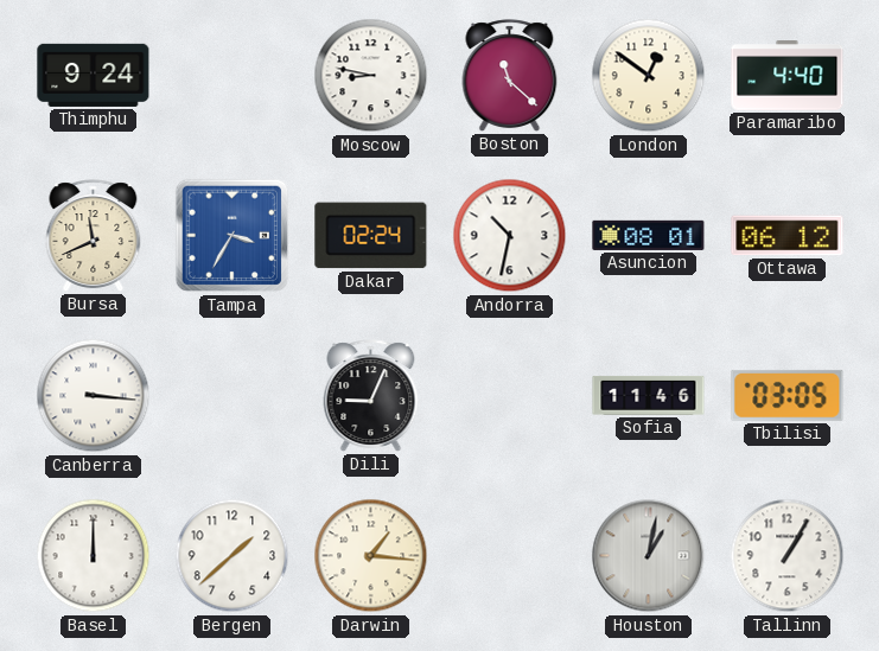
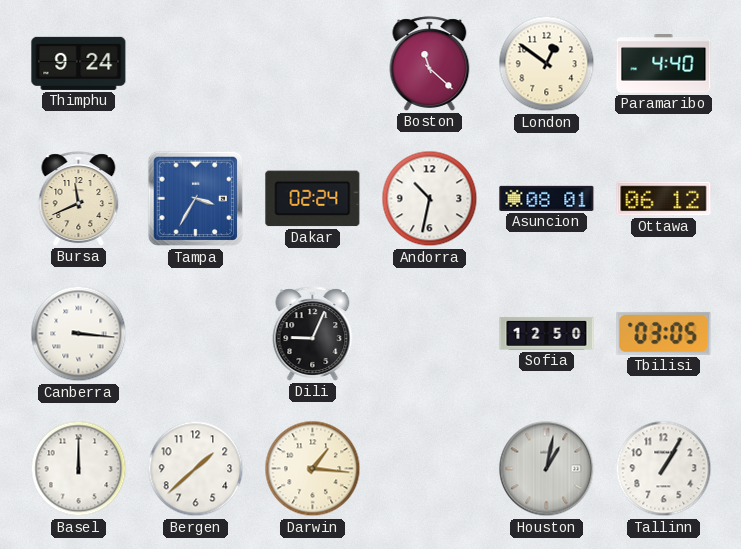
Moscow: 8:47 -> none
Sofia: 11:46 -> 12:50
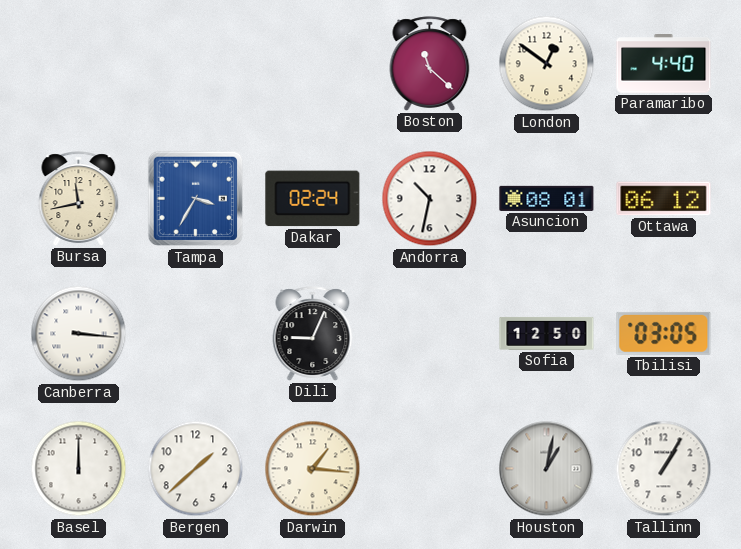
Thimphu: 9:24 -> none
Bursa: 11:41 -> 11:43
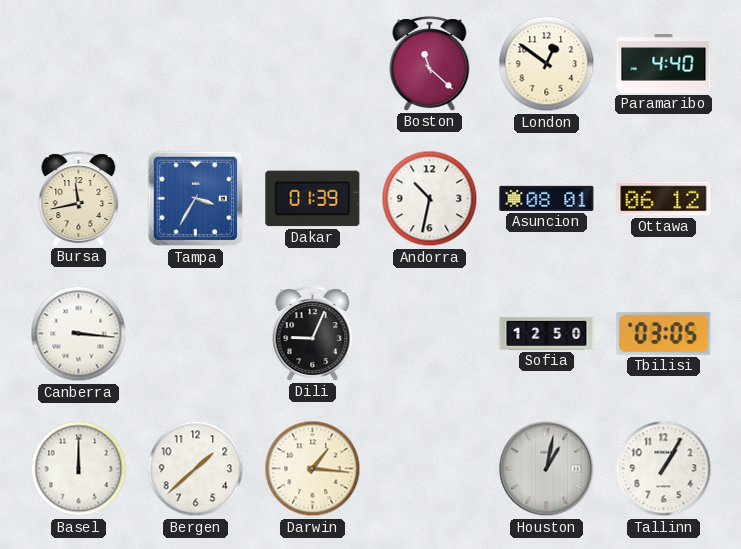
Dakar: 02:24 -> 01:39
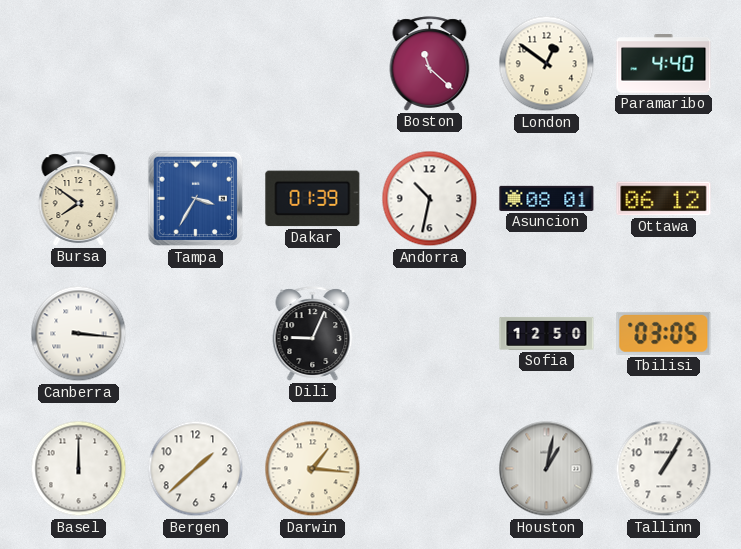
Bursa: 11:43 -> 7:51
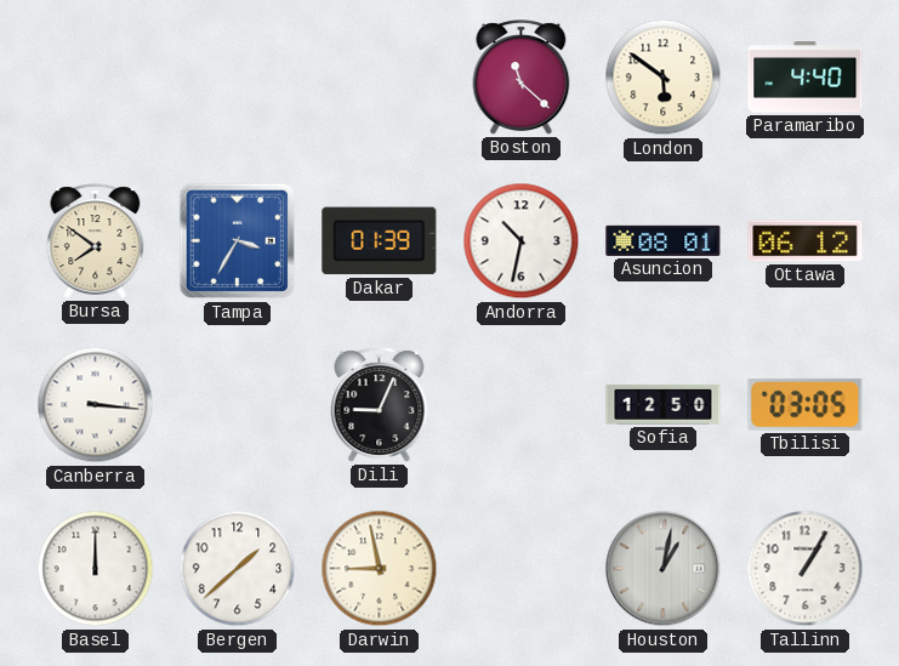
London: 12:51 -> 5:51
Darwin: 1:16 -> 8:58
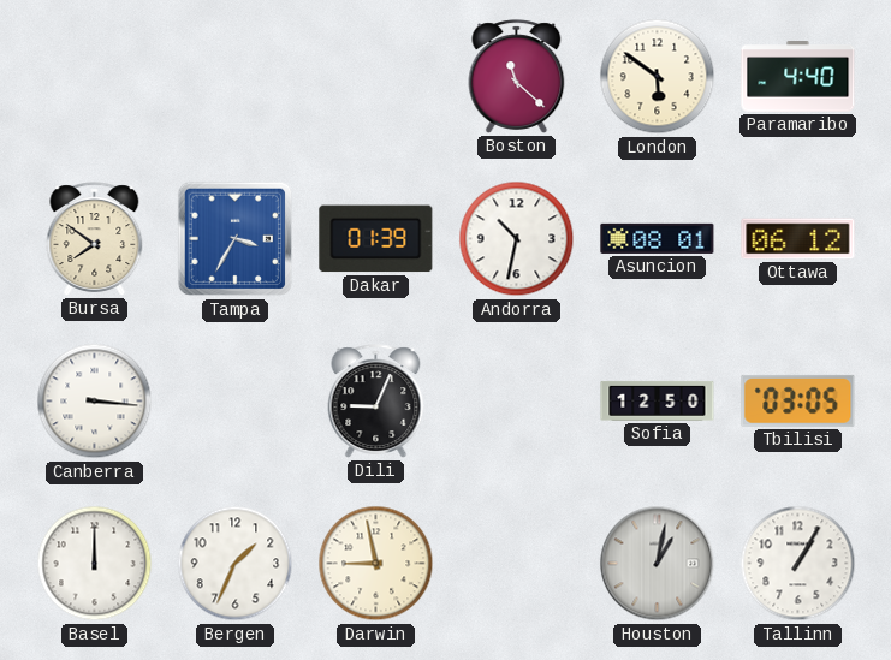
Bergen: 1:38 -> 1:34
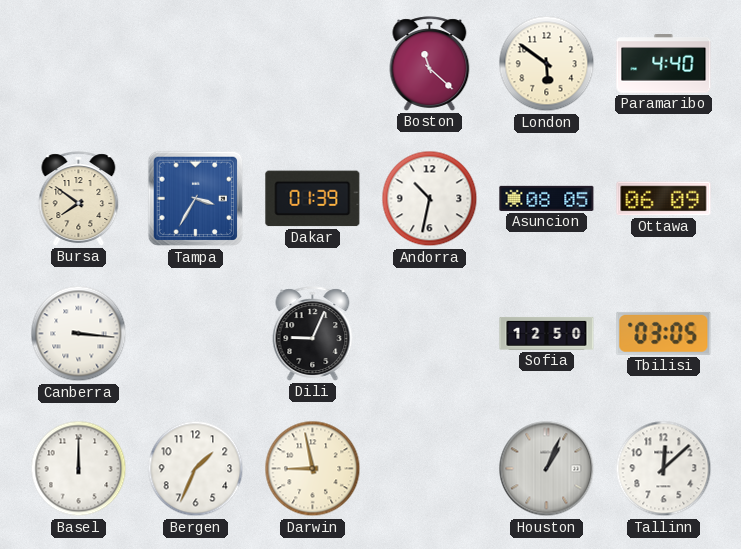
Asuncion: 08:01 -> 08:05
Ottawa: 06:12 -> 06:09
Houston: 1:02 -> 1:04
Tallinn: 1:05 -> 12:08
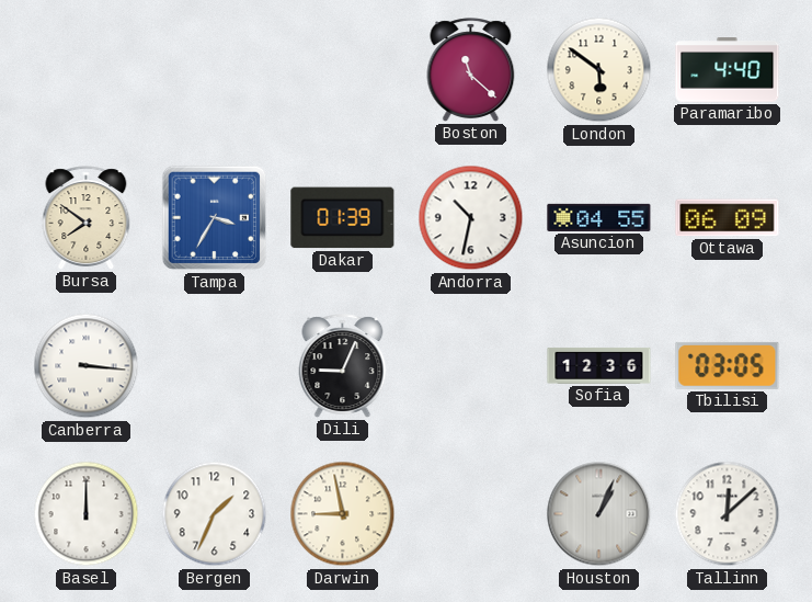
Asuncion: 08:05 -> 04:55
Sofia: 12:50 -> 12:36
